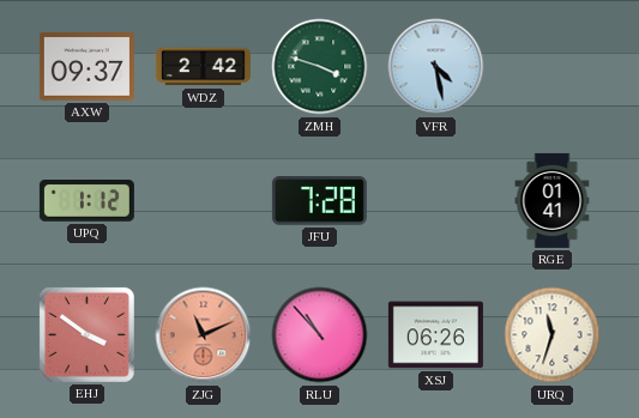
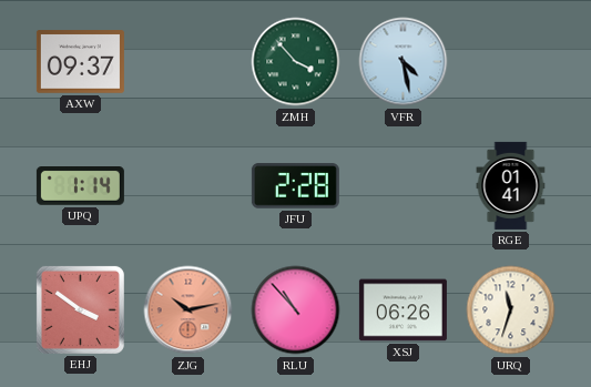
WDZ: 2:42 -> none
ZMH: 3:48 -> 3:53
UPQ: 1:12 -> 1:14
JFU: 7:28 -> 2:28
ZJG: 11:11 -> 10:13
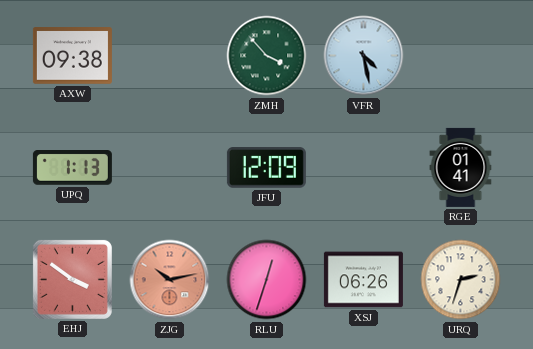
AXW: 09:37 -> 09:38
UPQ: 1:14 -> 1:13
JFU: 2:28 -> 12:09
RLU: 10:53 -> 12:33
URQ: 11:33 -> 2:33
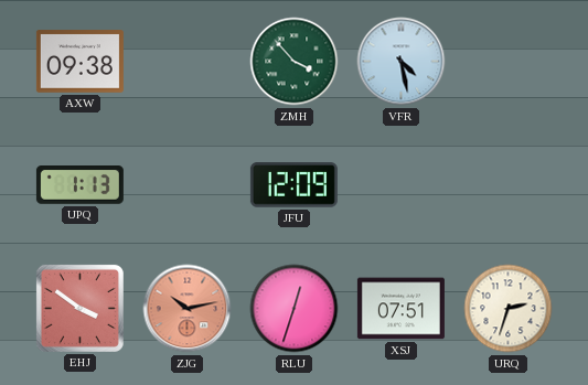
RGE: 01:41 -> none
XSJ: 06:26 -> 07:51
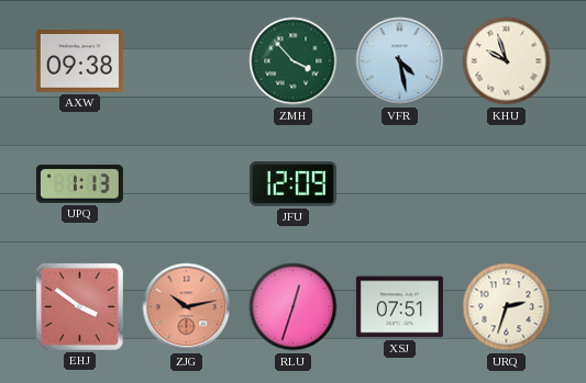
KHU: none -> 9:57
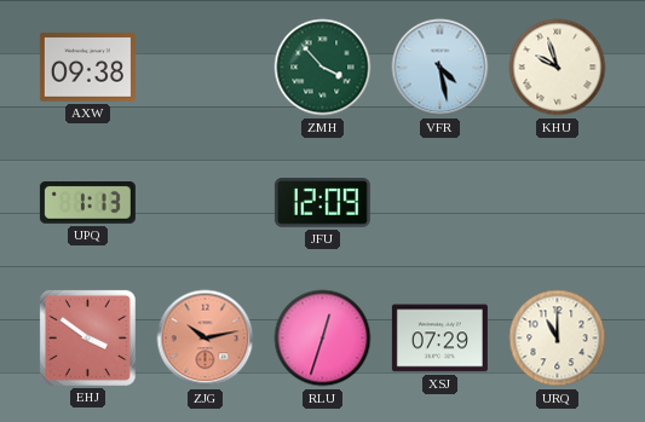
XSJ: 07:51 -> 07:29
URQ: 2:33 -> 11:00
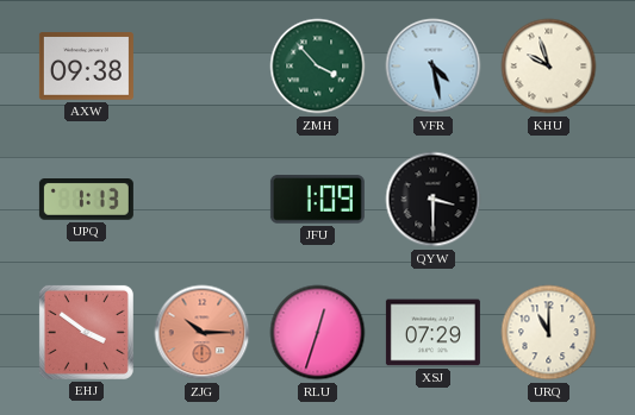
JFU: 12:09 -> 1:09
QYW: none -> 3:30
ZJG: 10:13 -> 10:15
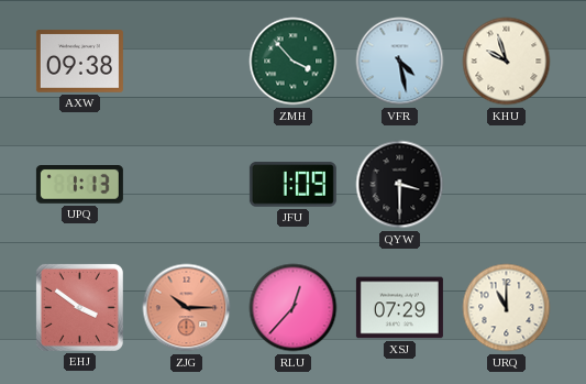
RLU: 12:33 -> 12:37
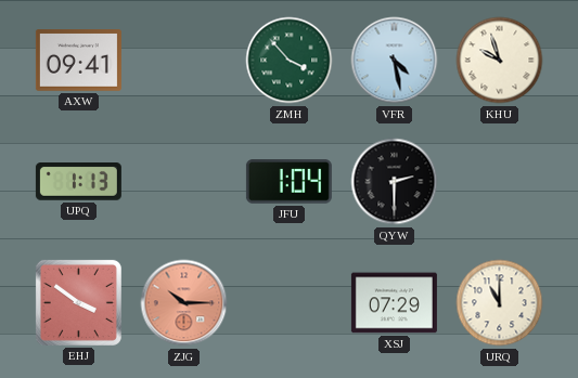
AXW: 09:38 -> 09:41
JFU: 1:09 -> 1:04
QYW: 3:30 -> 2:30
RLU: 12:37 -> none
